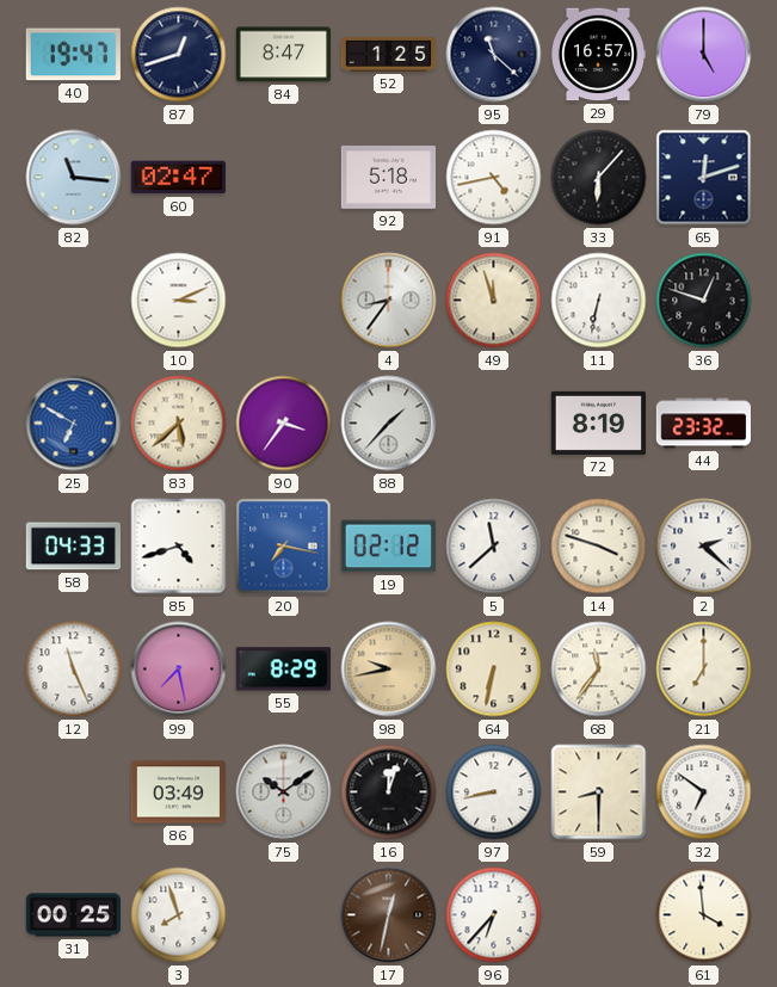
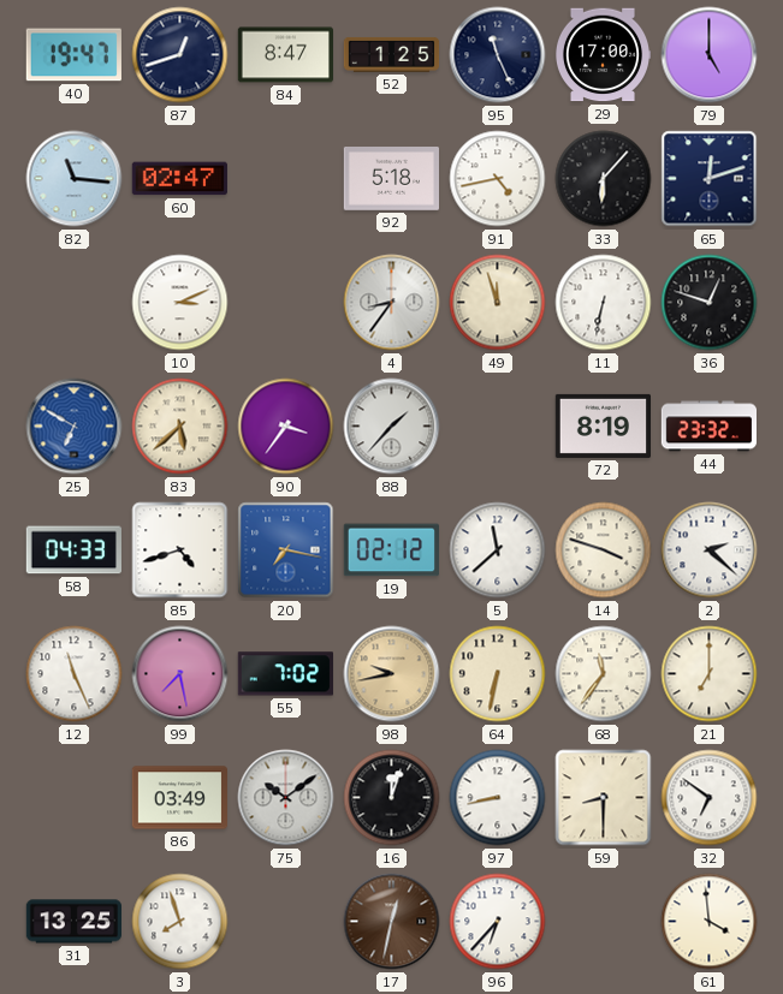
95: 11:22 -> 11:26
29: 16:57 -> 17:00
55: 8:29 -> 7:02
31: 00:25 -> 13:25
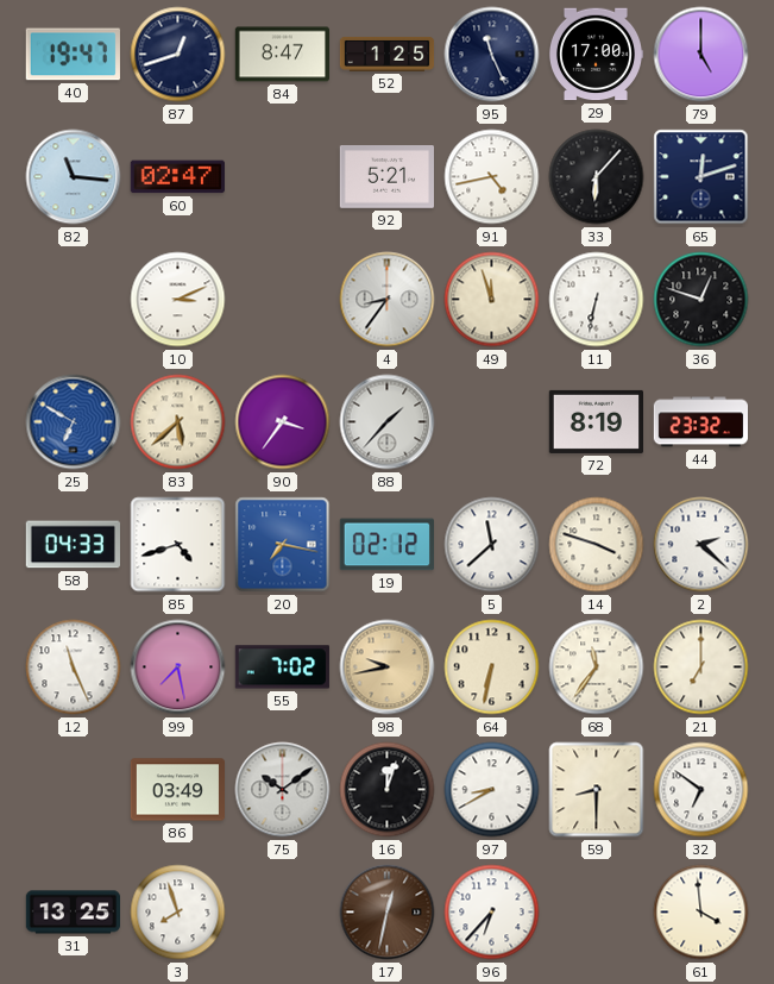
92: 5:18 -> 5:21
97: 8:43 -> 8:40
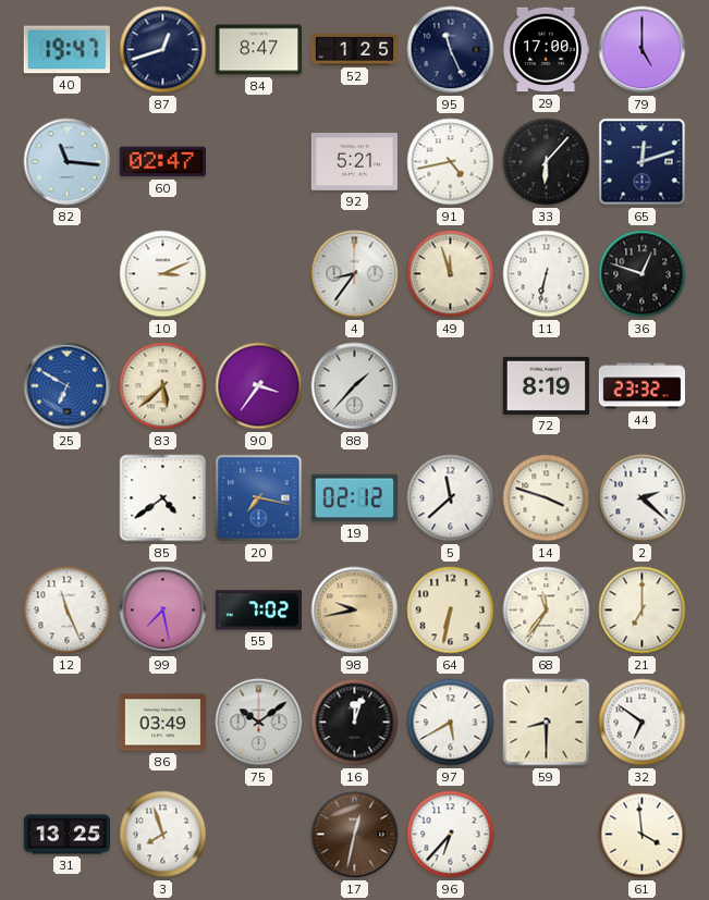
58: 04:33 -> none
85: 4:42 -> 4:39
97: 8:40 -> 5:40
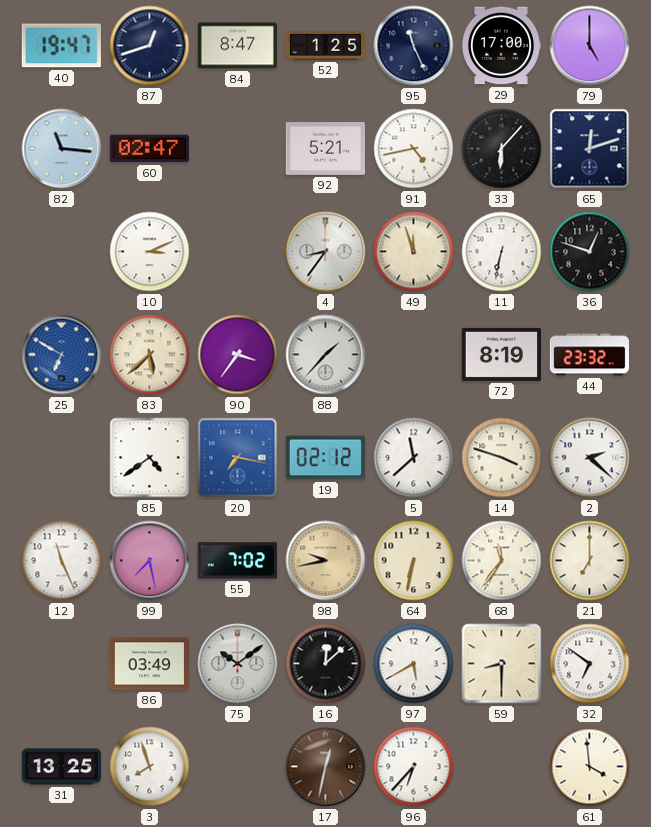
16: 12:03 -> 12:08
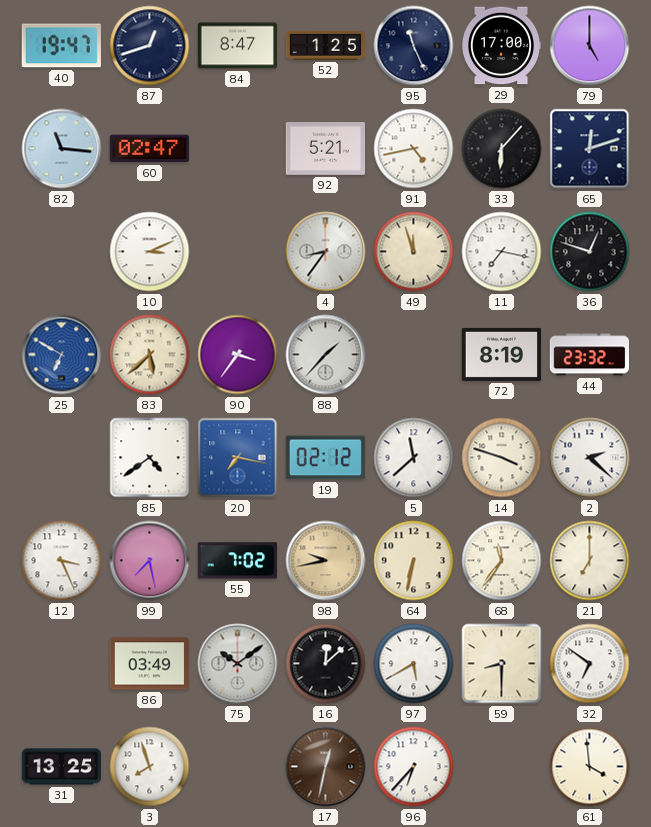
11: 6:32 -> 7:17
12: 11:26 -> 3:26
